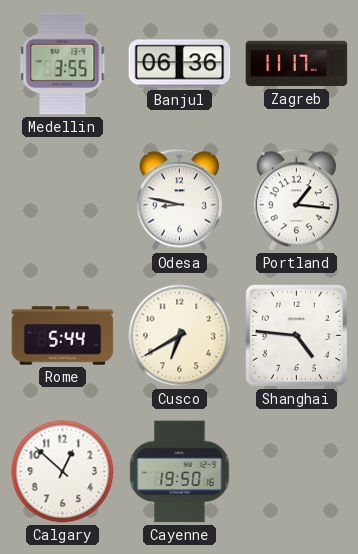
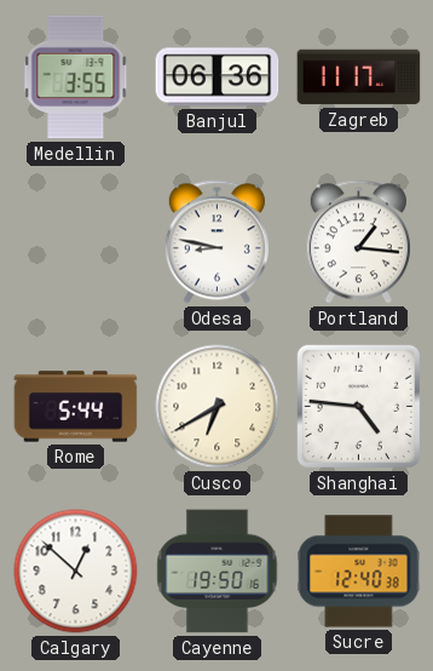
Sucre: none -> 12:40
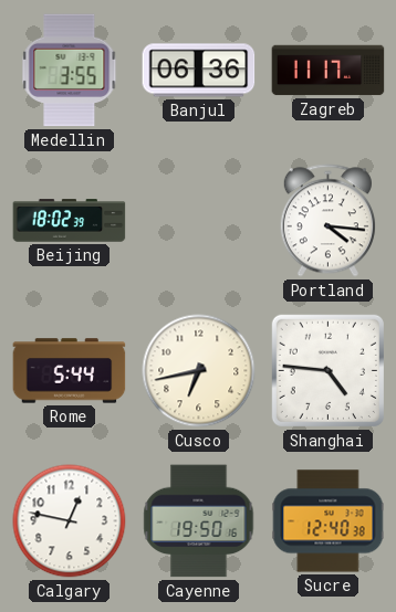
Beijing: none -> 18:02
Odesa: 8:47 -> none
Portland: 1:16 -> 4:16
Cusco: 6:40 -> 6:43
Calgary: 12:52 -> 12:47
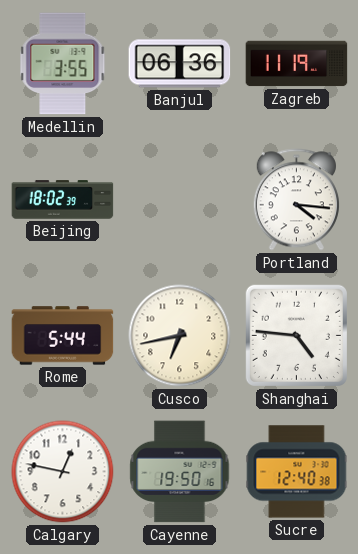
Zagreb: 11:17 -> 11:19
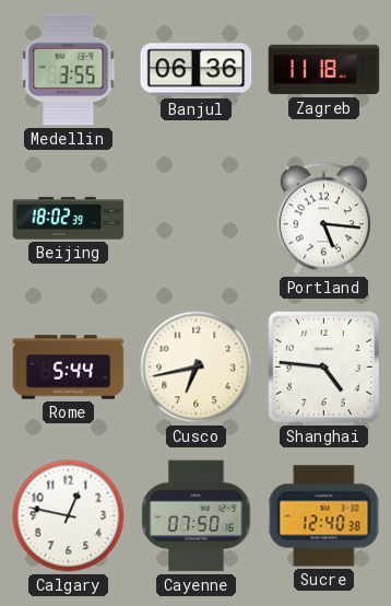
Zagreb: 11:19 -> 11:18
Portland: 4:16 -> 5:16
Cayenne: 19:50 -> 07:50
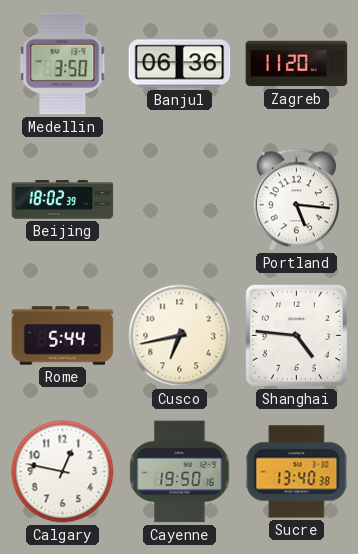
Medellin: 3:55 -> 3:50
Zagreb: 11:18 -> 11:20
Cayenne: 07:50 -> 19:50
Sucre: 12:40 -> 13:40
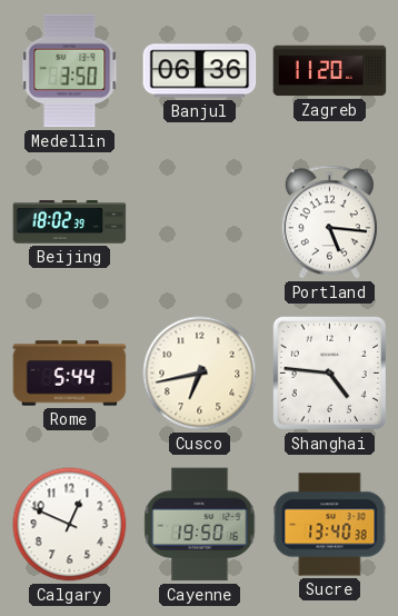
Calgary: 12:47 -> 12:49
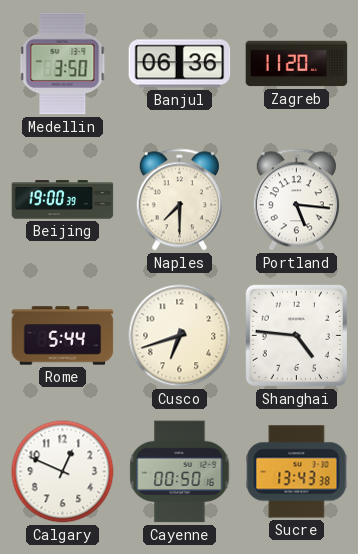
Beijing: 18:02 -> 19:00
Naples: none -> 7:30
Cusco: 6:43 -> 6:42
Cayenne: 19:50 -> 00:50
Sucre: 13:40 -> 13:43
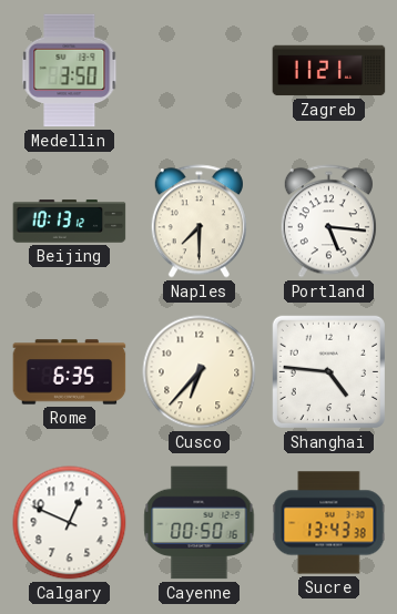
Banjul: 06:36 -> none
Zagreb: 11:20 -> 11:21
Beijing: 19:00 -> 10:13
Rome: 5:44 -> 6:35
Cusco: 6:42 -> 6:37
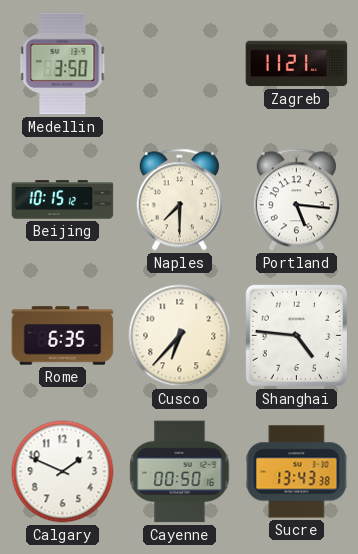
Beijing: 10:13 -> 10:15
Calgary: 12:49 -> 1:49
